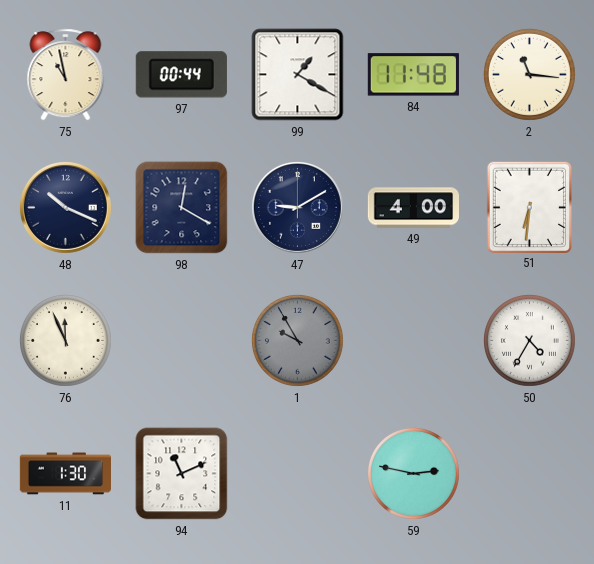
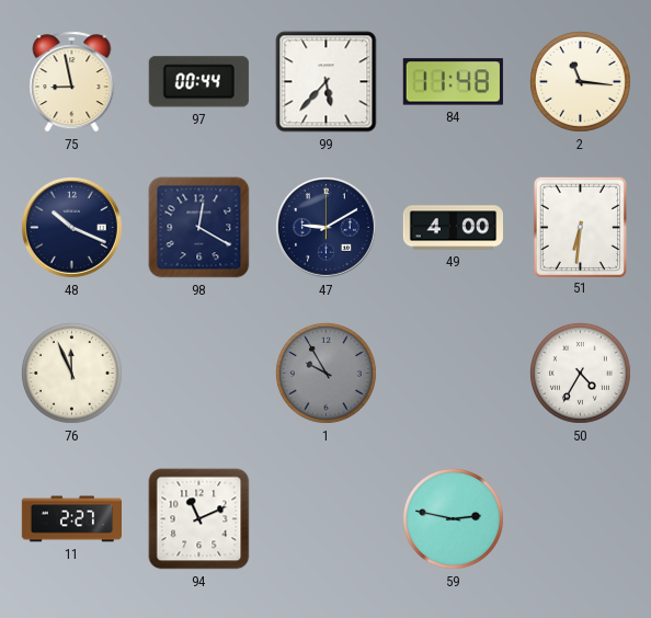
75: 10:58 -> 8:58
99: 1:20 -> 5:37
11: 1:30 -> 2:27
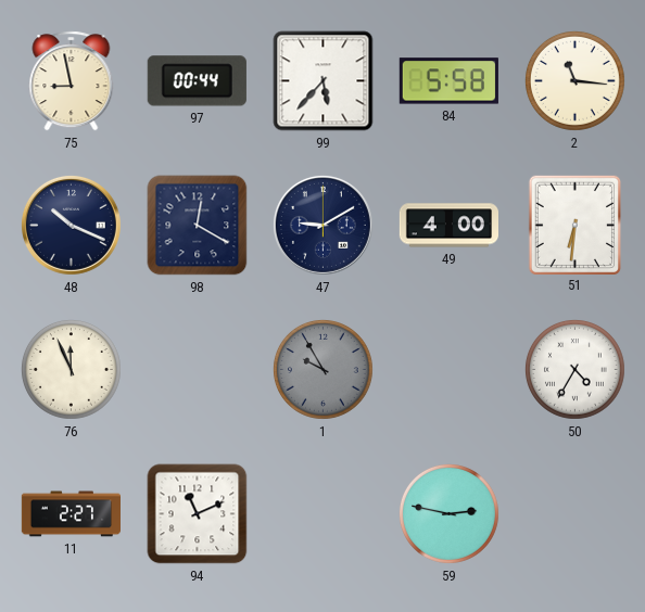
84: 11:48 -> 5:58
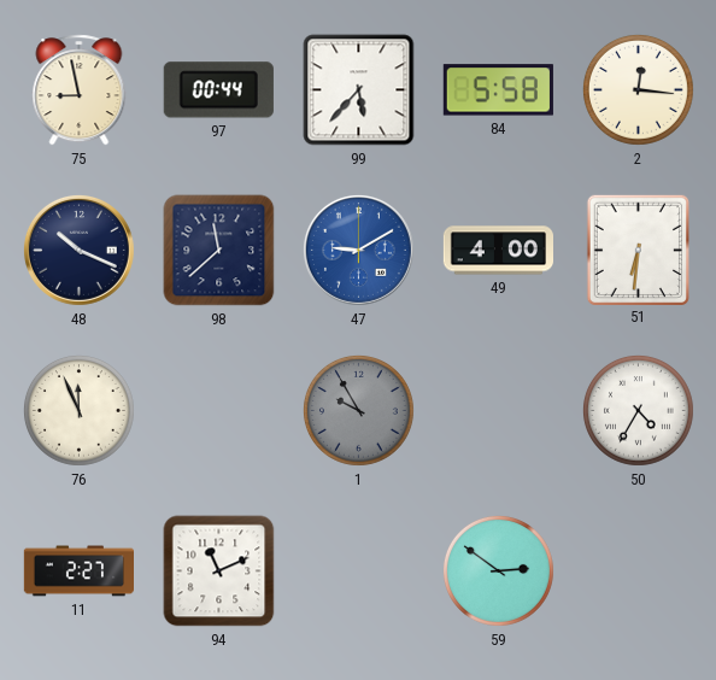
2: 11:16 -> 12:16
98: 12:20 -> 11:38
47 dial: navy -> blue
59: 2:47 -> 2:51
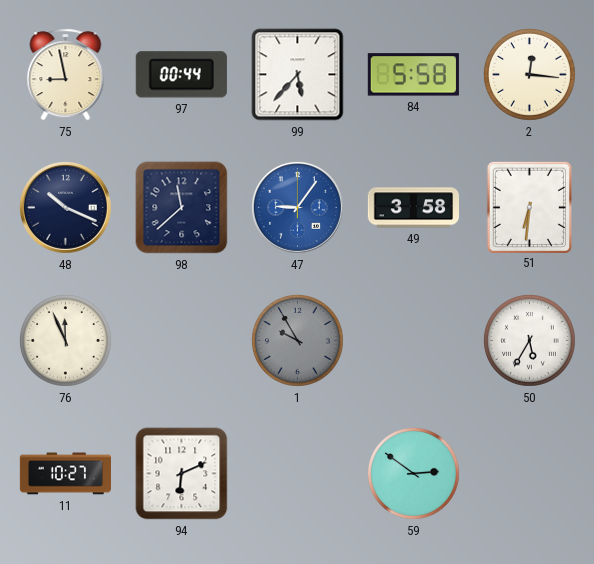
47: 9:10 -> 9:06
49: 4:00 -> 3:58
50: 4:35 -> 5:35
11: 2:27 -> 10:27
94: 11:11 -> 6:11
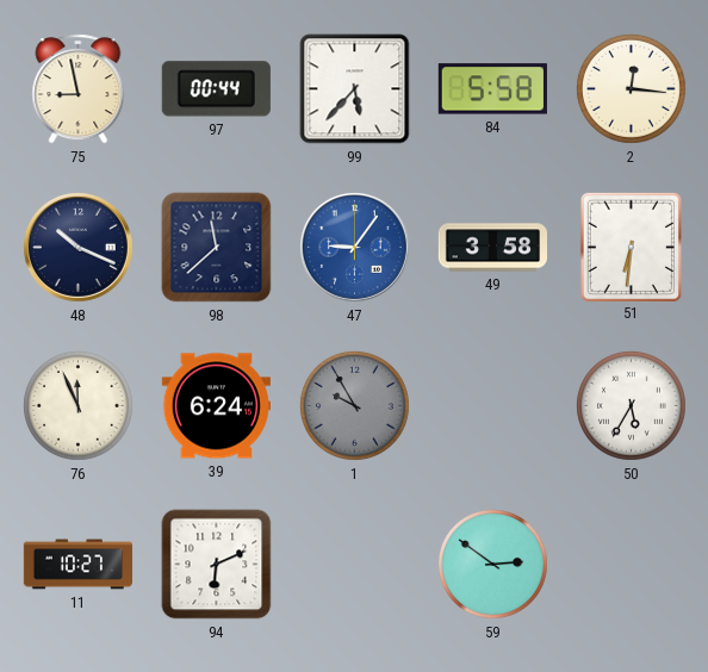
39: none -> 6:24
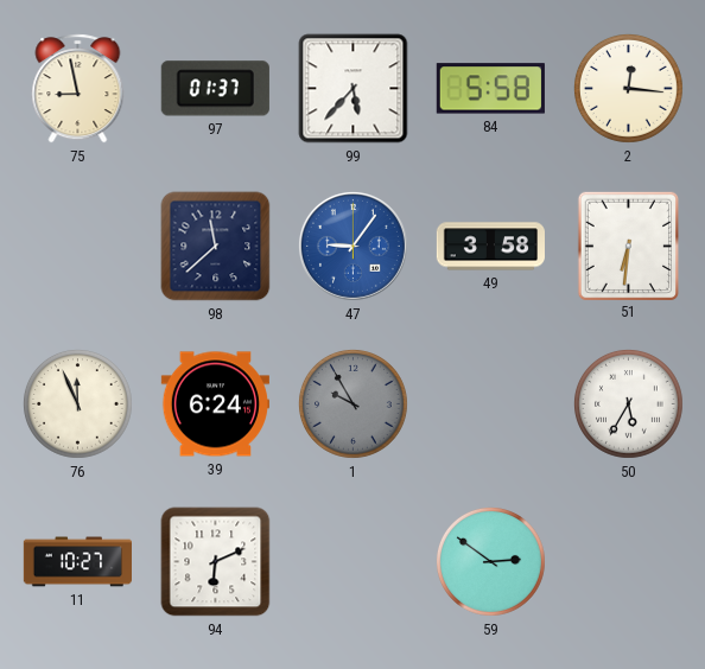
97: 00:44 -> 01:37
48: 10:19 -> none
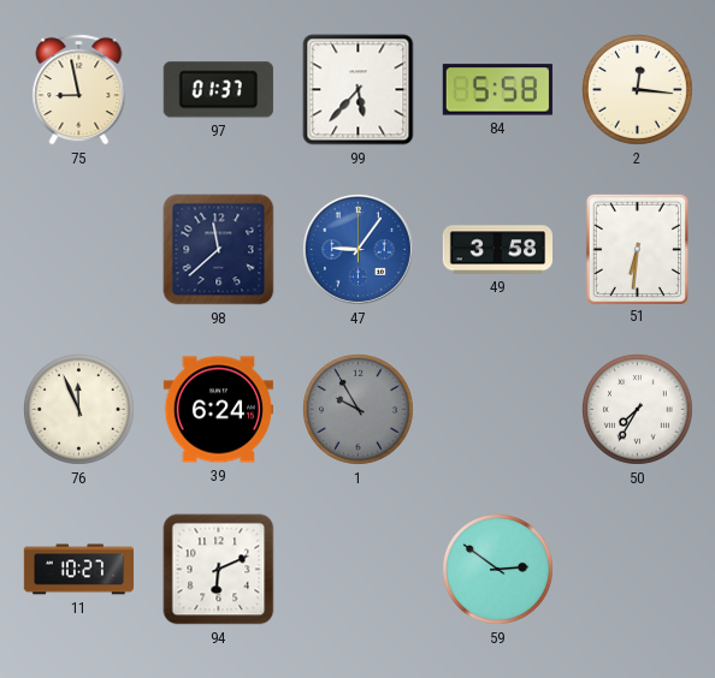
50: 5:35 -> 7:35
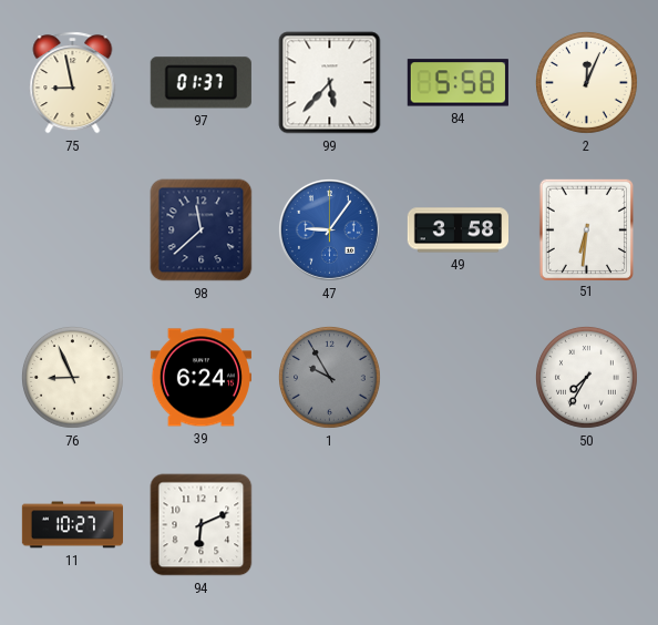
2: 12:16 -> 12:04
76: 11:56 -> 8:56
59: 2:51 -> none
